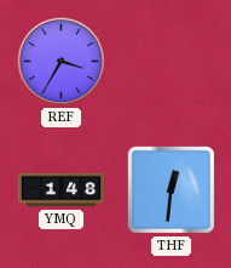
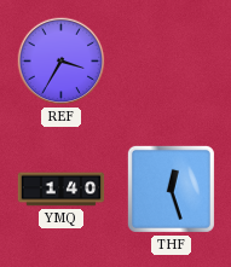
YMQ: 1:48 -> 1:40
THF: 12:31 -> 12:27
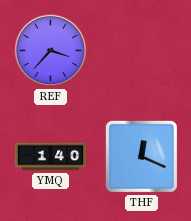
REF: 3:35 -> 3:37
THF: 12:27 -> 12:19
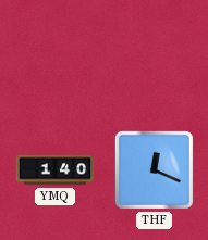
REF: 3:37 -> none
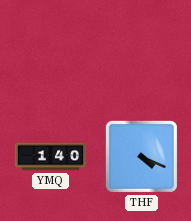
THF: 12:19 -> 4:19
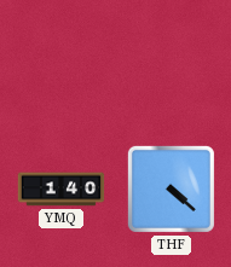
THF: 4:19 -> 4:22
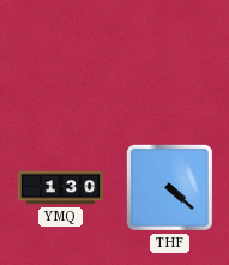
YMQ: 1:40 -> 1:30
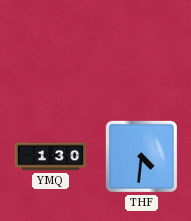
THF: 4:22 -> 4:31
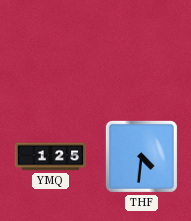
YMQ: 1:30 -> 1:25
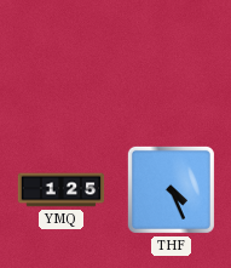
THF: 4:31 -> 4:26
